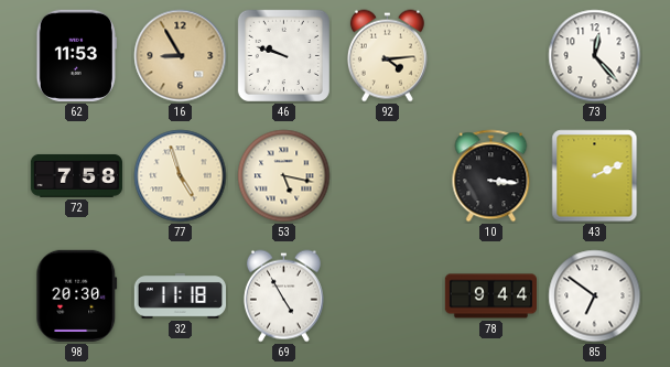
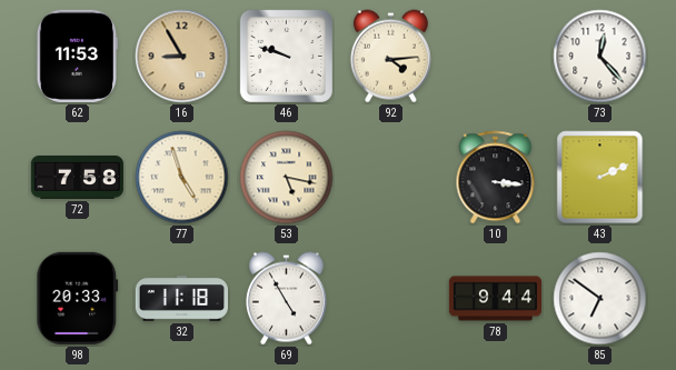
98: 20:30 -> 20:33
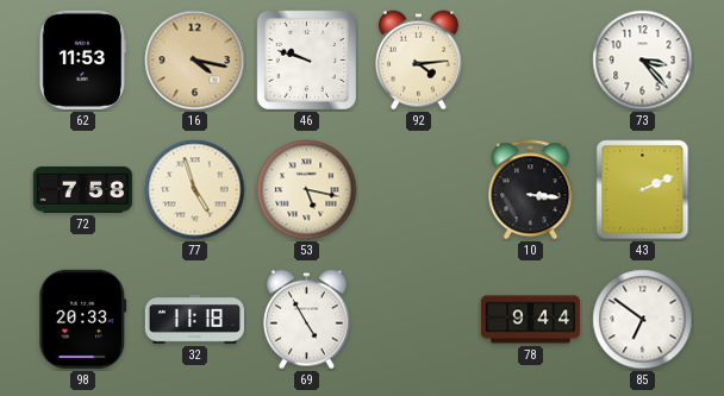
16: 8:55 -> 4:17
73: 12:23 -> 3:23
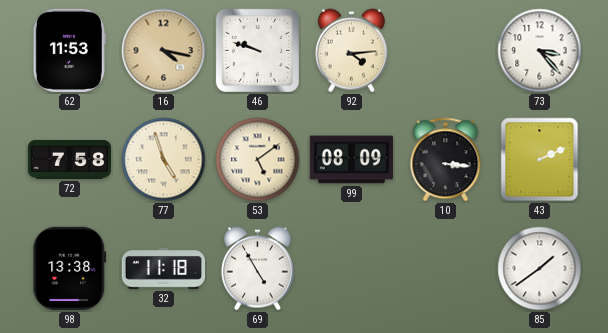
53: 5:17 -> 5:09
99: none -> 08:09
98: 20:33 -> 13:38
78: 9:44 -> none
85: 6:51 -> 1:39
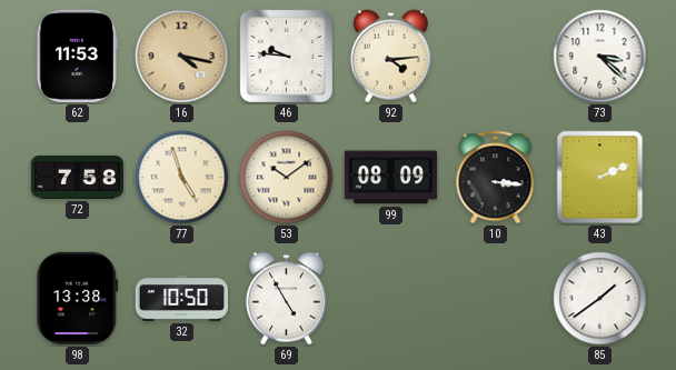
46: 9:48 -> 9:46
73: 3:23 -> 3:22
53: 5:09 -> 10:09
32: 11:18 -> 10:50
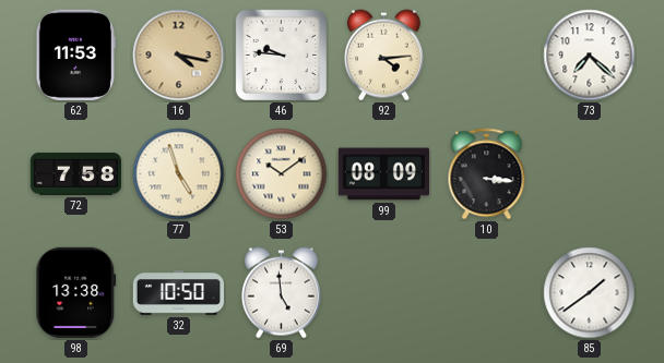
73: 3:22 -> 7:22
43: 2:11 -> none
69: 4:55 -> 4:59
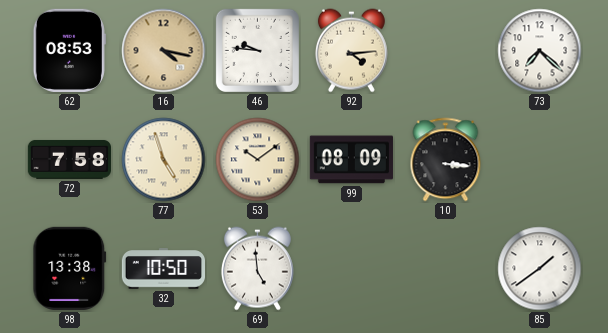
62: 11:53 -> 08:53
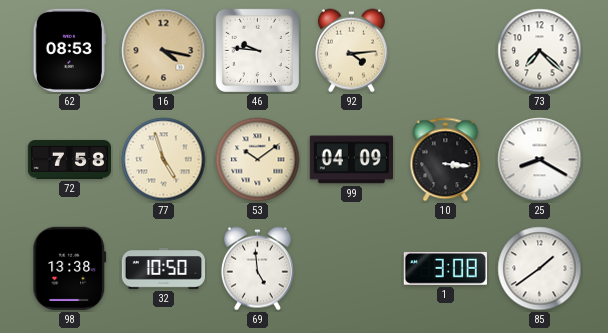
99: 08:09 -> 04:09
25: none -> 8:20
1: none -> 3:08
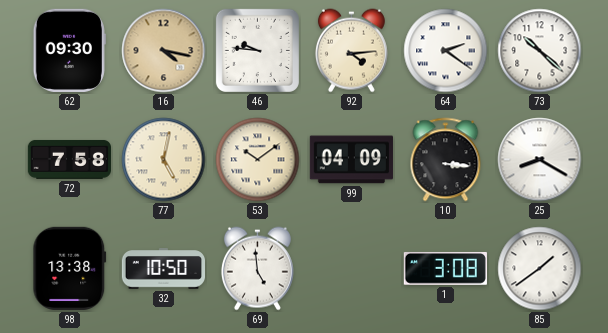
62: 08:53 -> 09:30
64: none -> 2:21
73: 7:22 -> 10:22
77: 4:57 -> 5:02
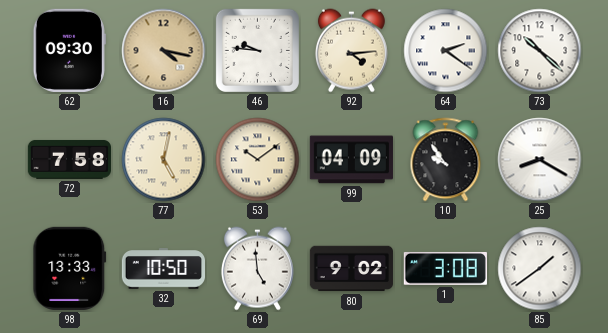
10: 3:16 -> 9:54
98: 13:38 -> 13:33
80: none -> 9:02
